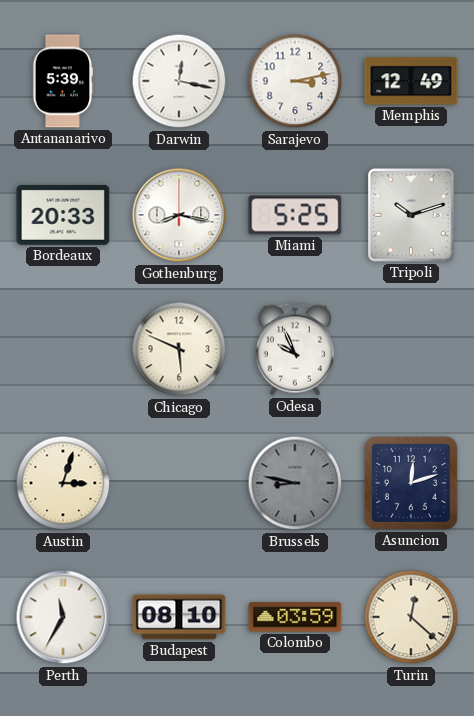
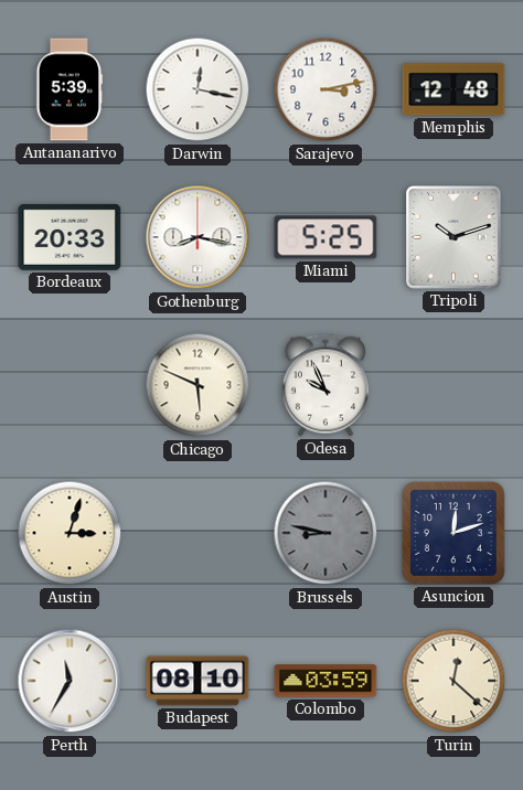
Memphis: 12:49 -> 12:48
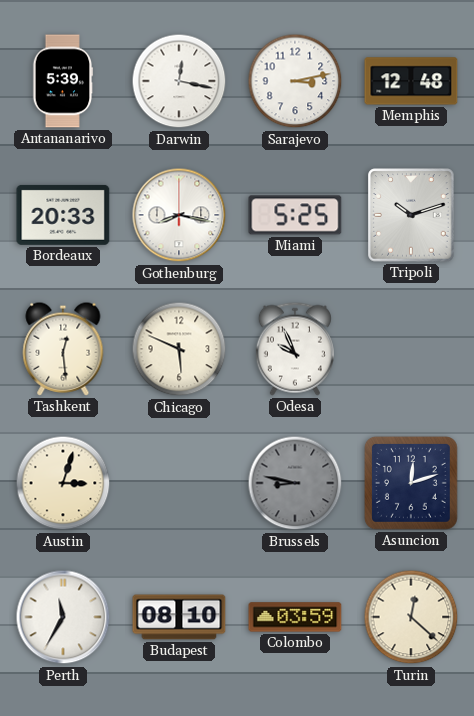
Tashkent: none -> 12:29
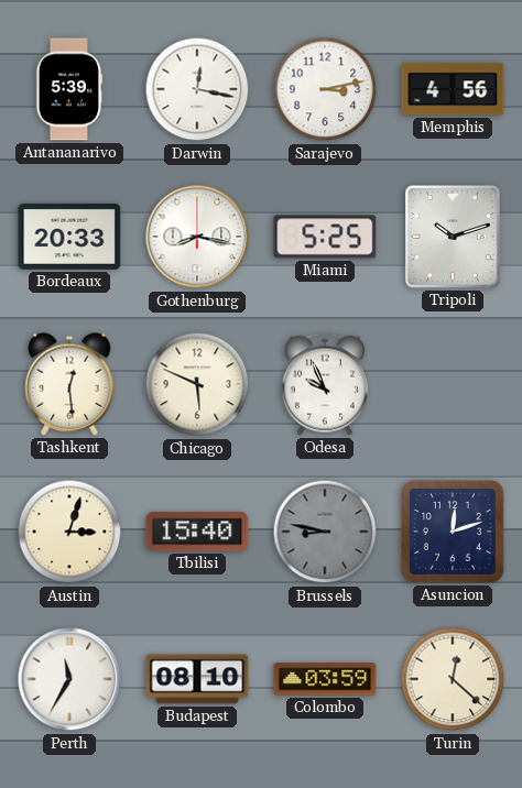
Memphis: 12:48 -> 4:56
Tbilisi: none -> 15:40
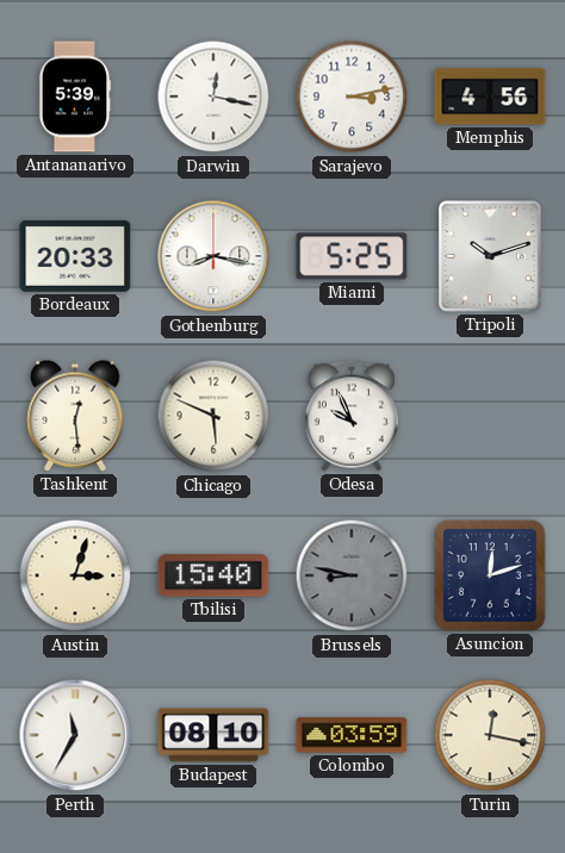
Turin: 12:22 -> 12:17
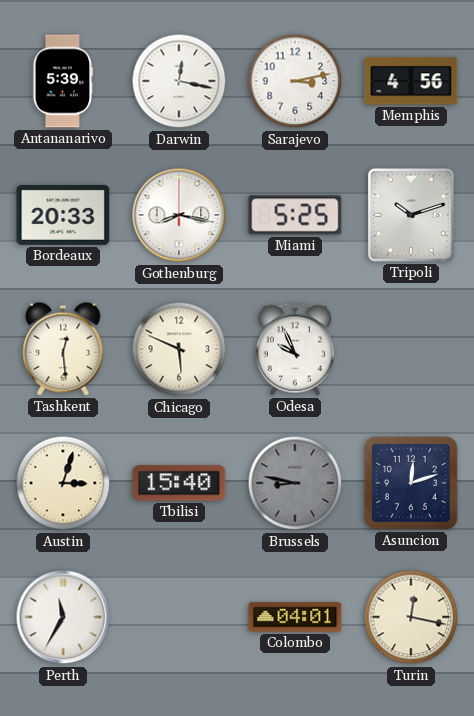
Budapest: 08:10 -> none
Colombo: 03:59 -> 04:01
